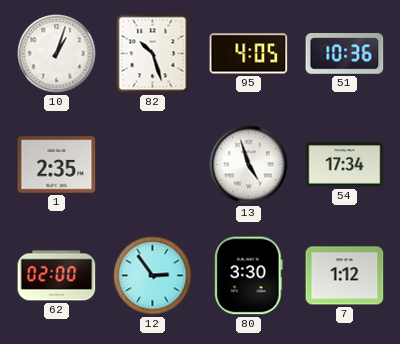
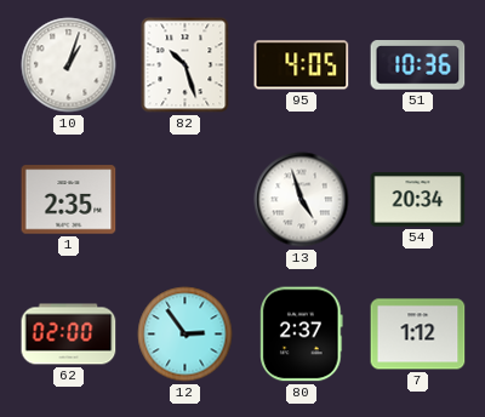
54: 17:34 -> 20:34
80: 3:30 -> 2:37
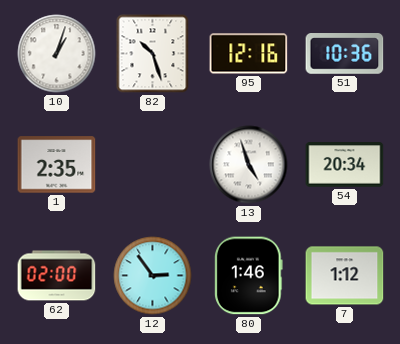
95: 4:05 -> 12:16
80: 2:37 -> 1:46
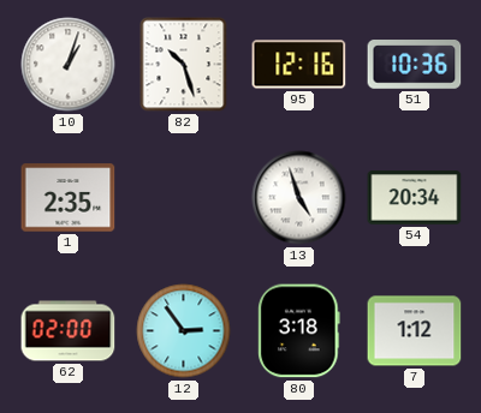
80: 1:46 -> 3:18
